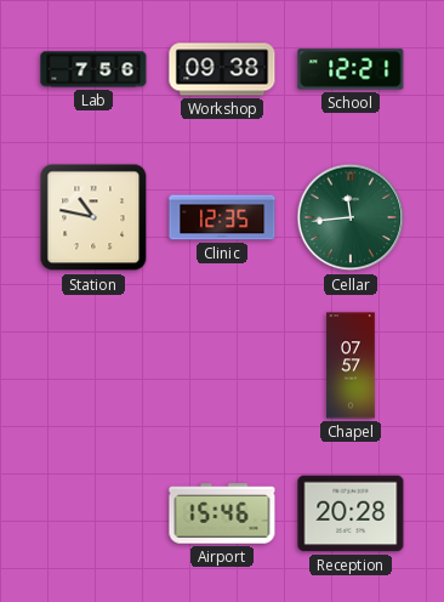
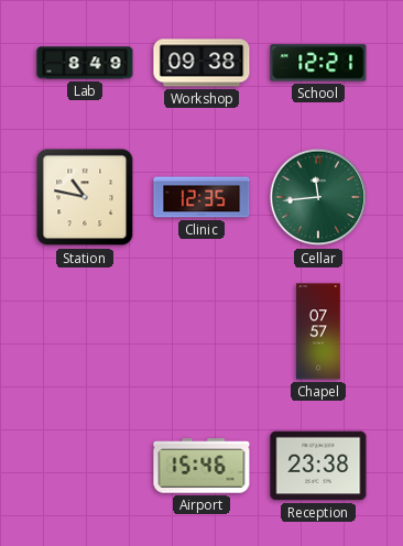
Lab: 7:56 -> 8:49
Reception: 20:28 -> 23:38
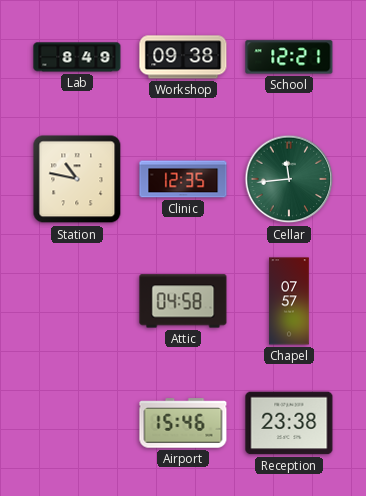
Attic: none -> 04:58
